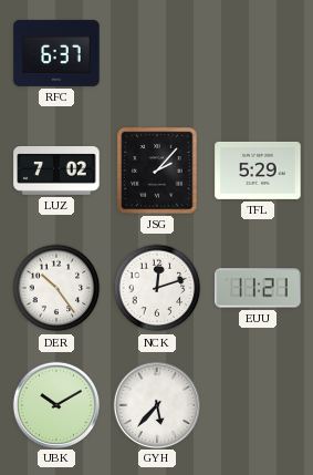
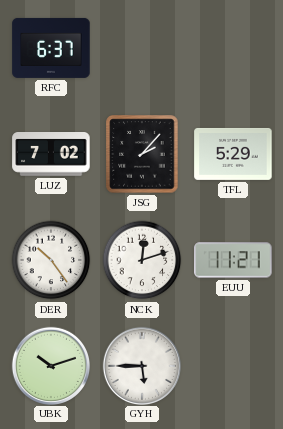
UBK: 10:10 -> 10:12
GYH: 5:37 -> 5:45
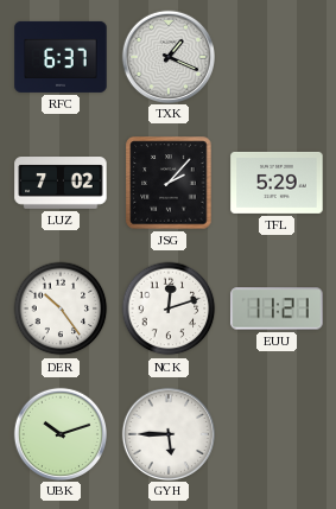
TXK: none -> 1:19
